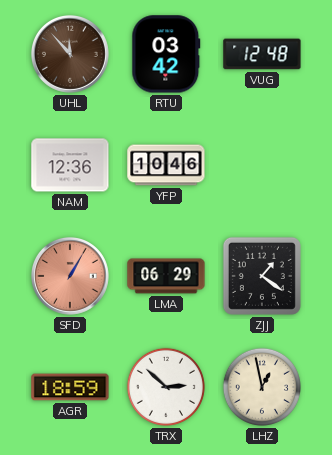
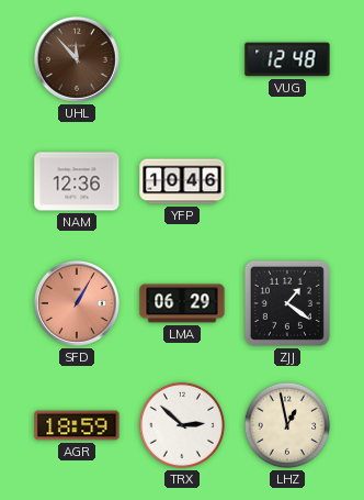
RTU: 03:42 -> none
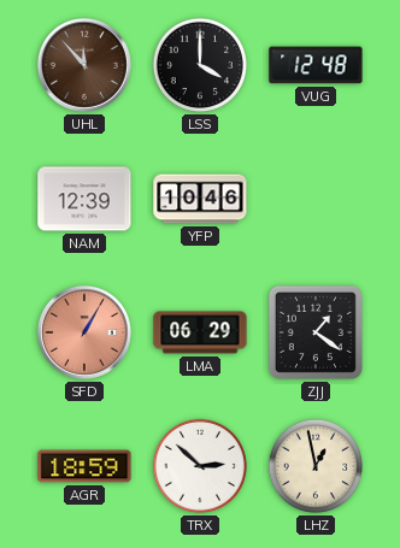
LSS: none -> 4:00
NAM: 12:36 -> 12:39
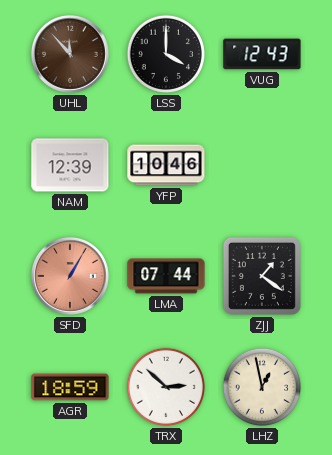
VUG: 12:48 -> 12:43
LMA: 06:29 -> 07:44
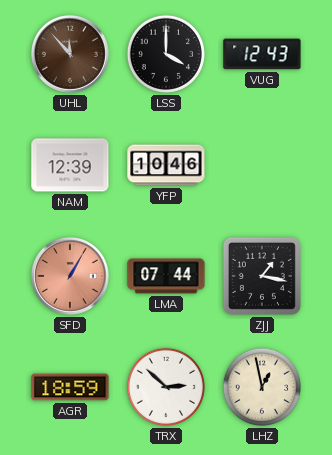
ZJJ: 1:21 -> 1:17
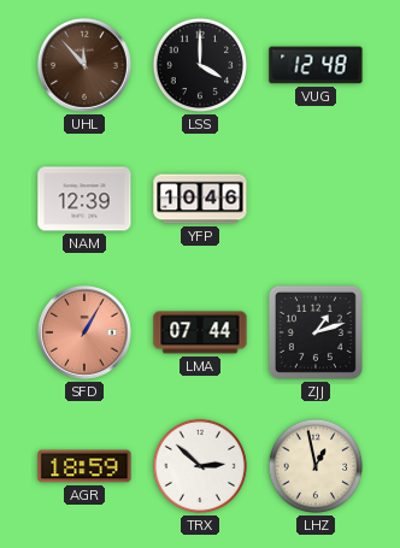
VUG: 12:43 -> 12:48
ZJJ: 1:17 -> 1:12
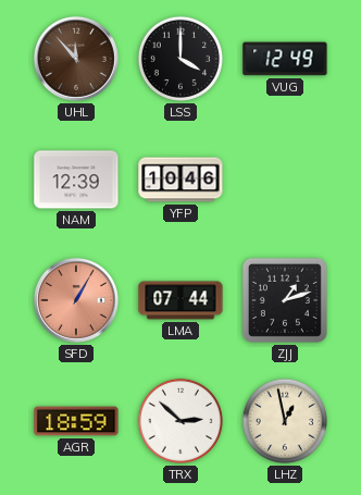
VUG: 12:48 -> 12:49
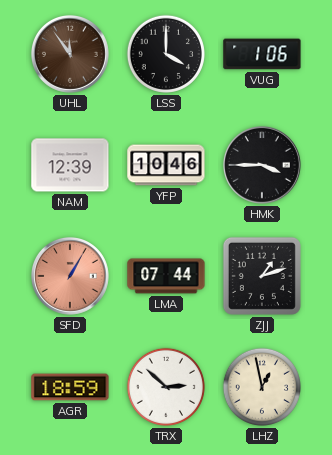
UHL: 11:53 -> 11:54
VUG: 12:49 -> 1:06
HMK: none -> 3:45
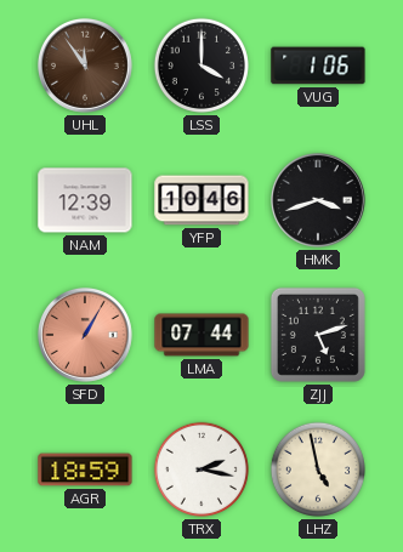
HMK: 3:45 -> 3:42
ZJJ: 1:12 -> 5:12
TRX: 2:52 -> 2:17
LHZ: 12:58 -> 4:58
